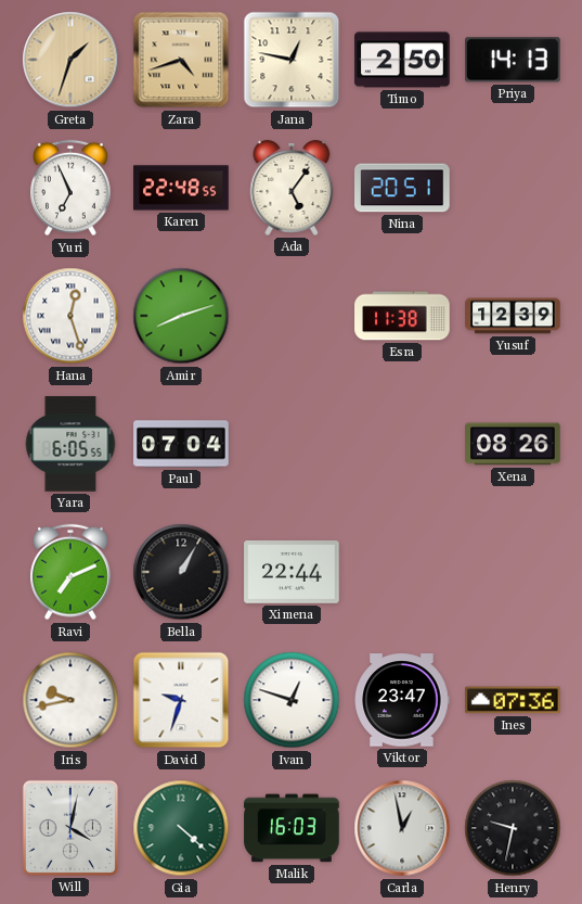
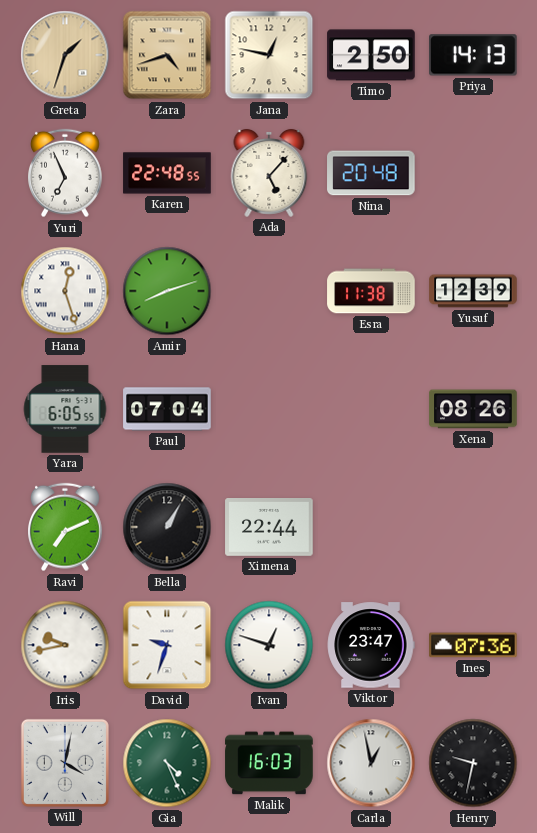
Ada: 5:06 -> 5:07
Nina: 20:51 -> 20:48
Gia: 4:22 -> 4:26
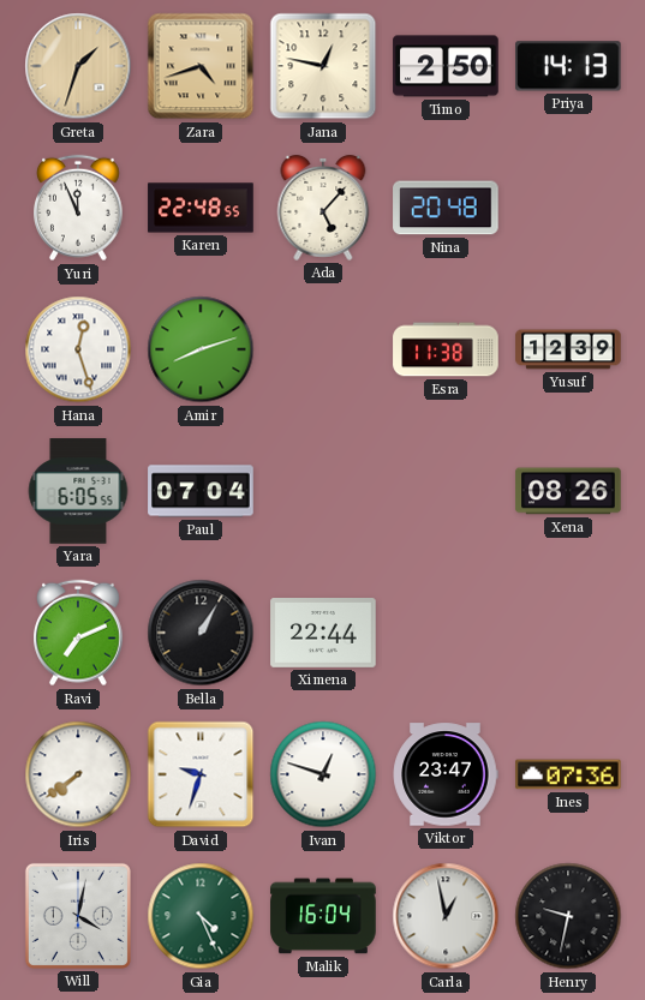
Yuri: 6:56 -> 11:56
Iris: 9:43 -> 7:39
Malik: 16:03 -> 16:04
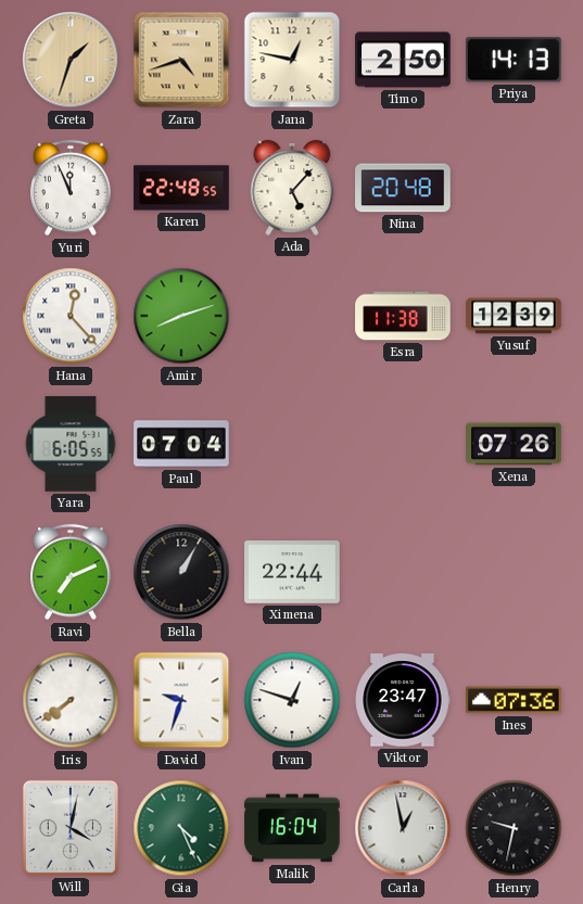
Hana: 12:27 -> 12:23
Xena: 08:26 -> 07:26
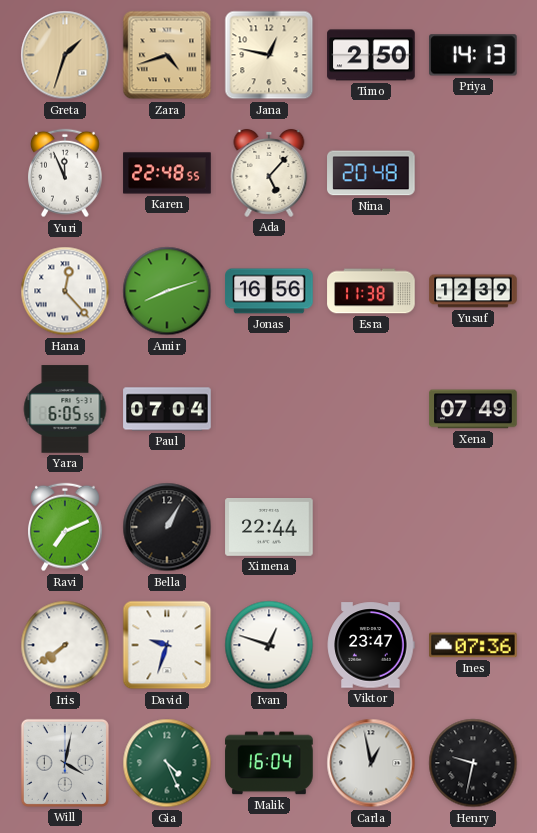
Jonas: none -> 16:56
Xena: 07:26 -> 07:49
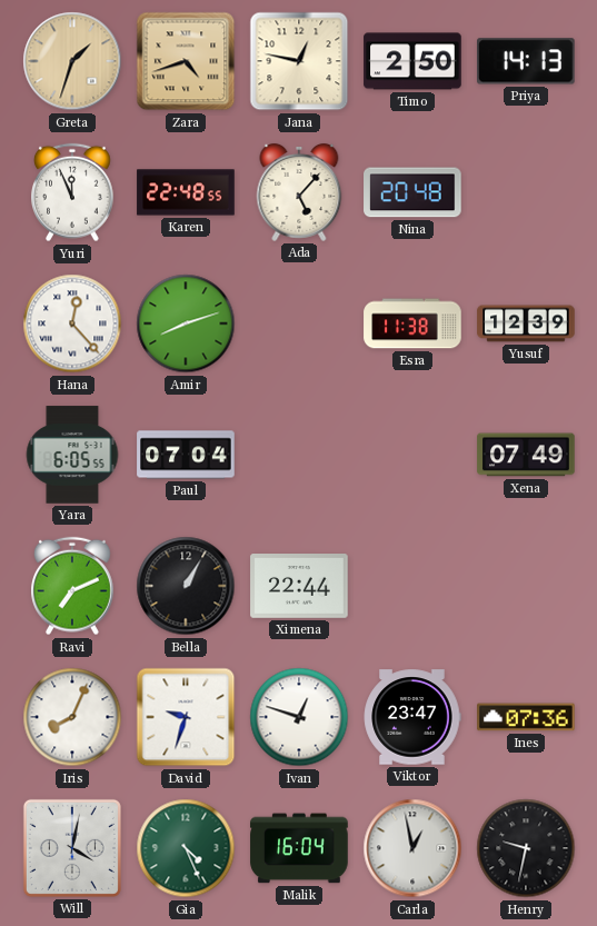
Jonas: 16:56 -> none
Iris: 7:39 -> 8:04
